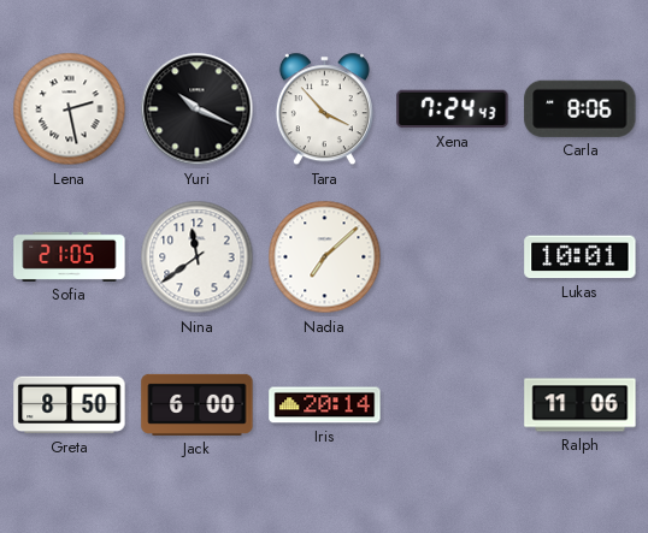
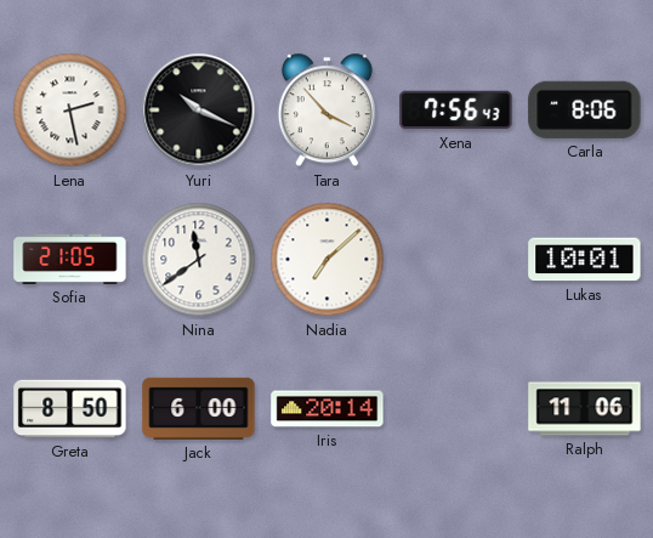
Xena: 7:24 -> 7:56
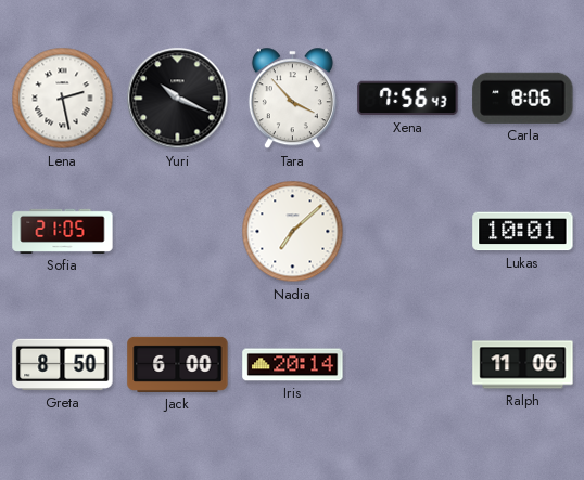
Nina: 11:39 -> none
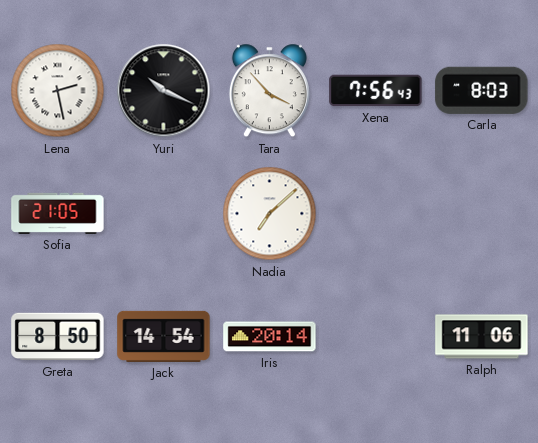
Carla: 8:06 -> 8:03
Lukas: 10:01 -> none
Jack: 6:00 -> 14:54
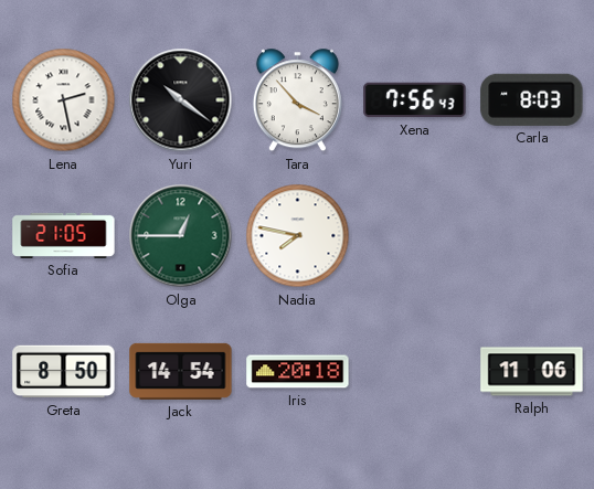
Yuri: 10:19 -> 10:21
Olga: none -> 12:45
Nadia: 7:08 -> 7:47
Iris: 20:14 -> 20:18
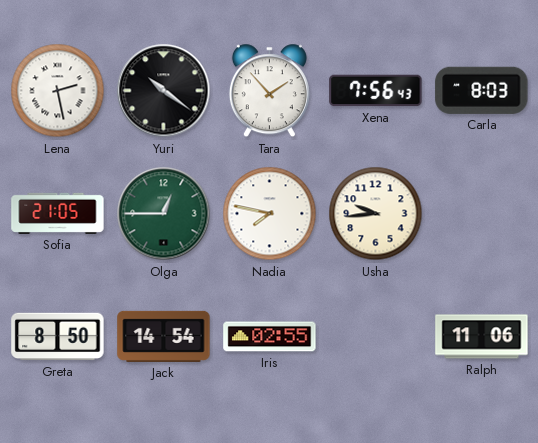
Tara: 3:53 -> 1:53
Usha: none -> 9:44
Iris: 20:18 -> 02:55
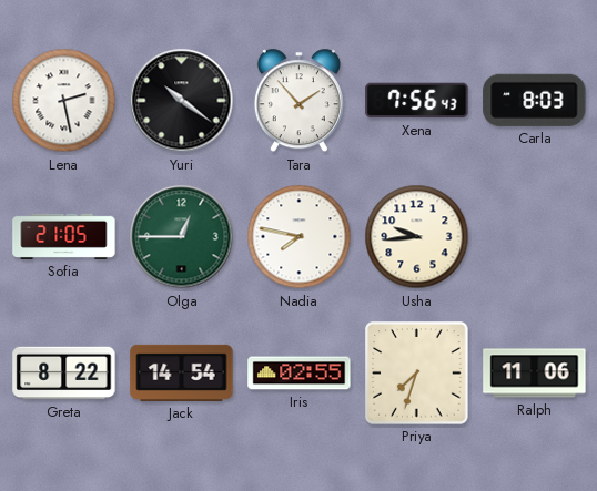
Greta: 8:50 -> 8:22
Priya: none -> 7:33
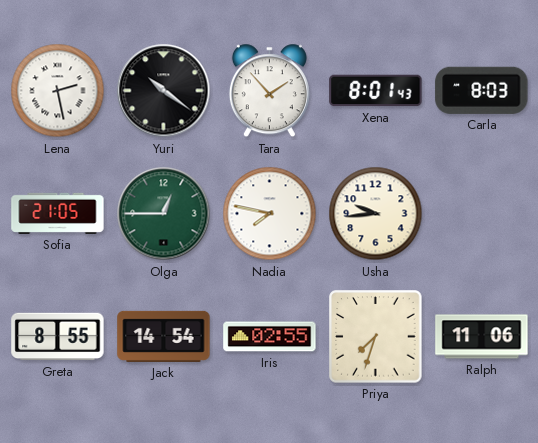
Xena: 7:56 -> 8:01
Greta: 8:22 -> 8:55
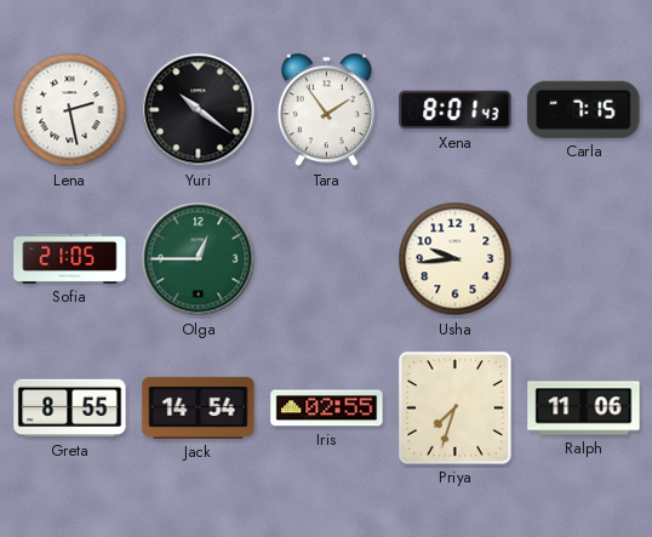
Tara: 1:53 -> 1:54
Carla: 8:03 -> 7:15
Nadia: 7:47 -> none
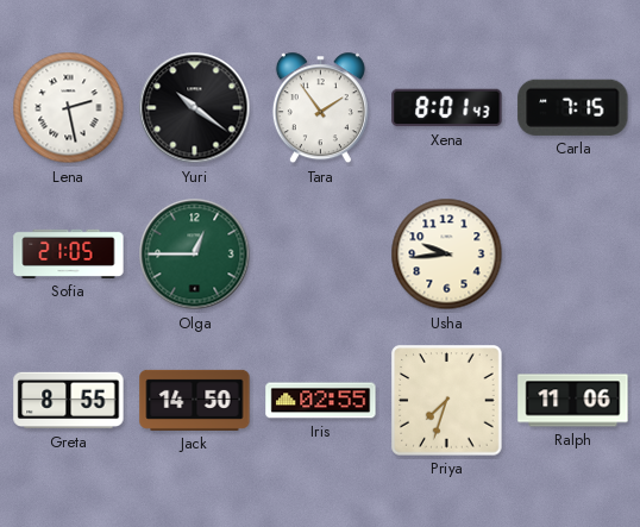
Jack: 14:54 -> 14:50
